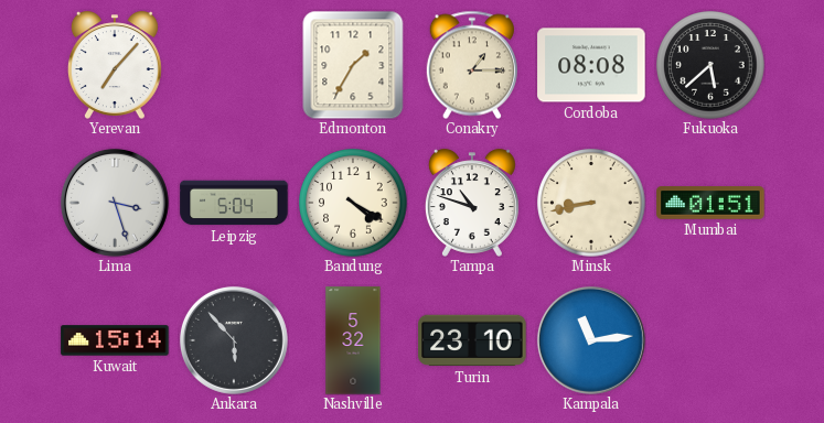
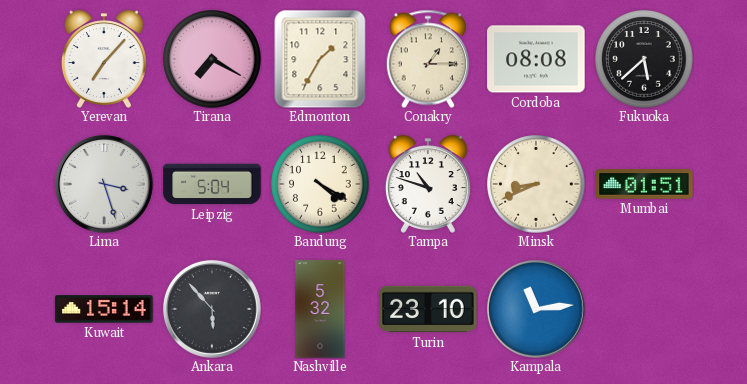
Tirana: none -> 7:20
Minsk: 8:43 -> 8:41
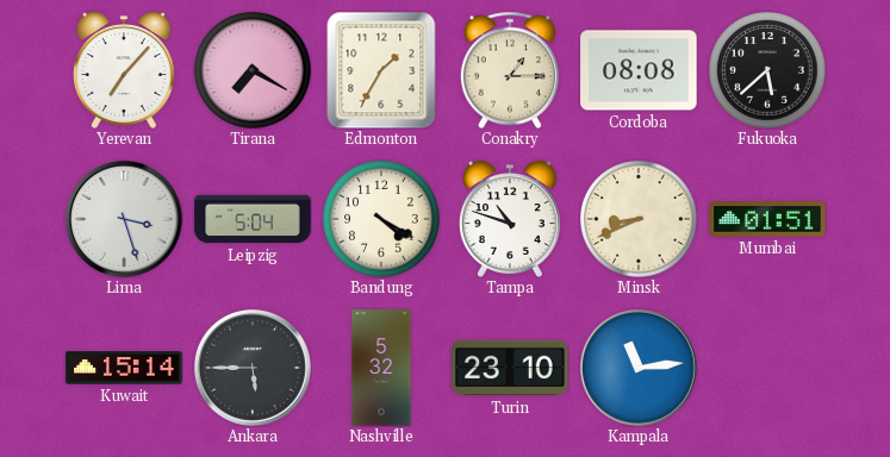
Ankara: 5:53 -> 5:45
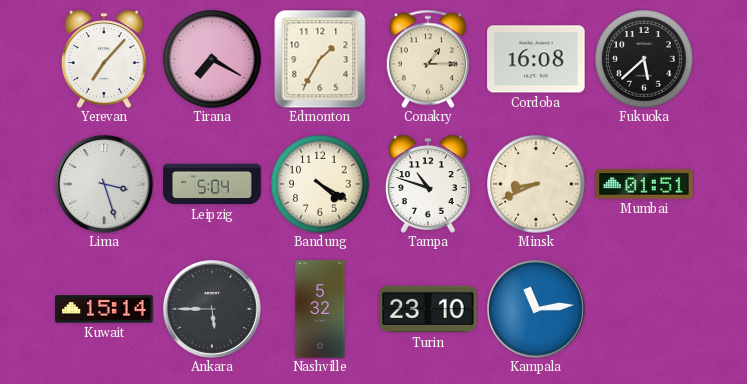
Cordoba: 08:08 -> 16:08
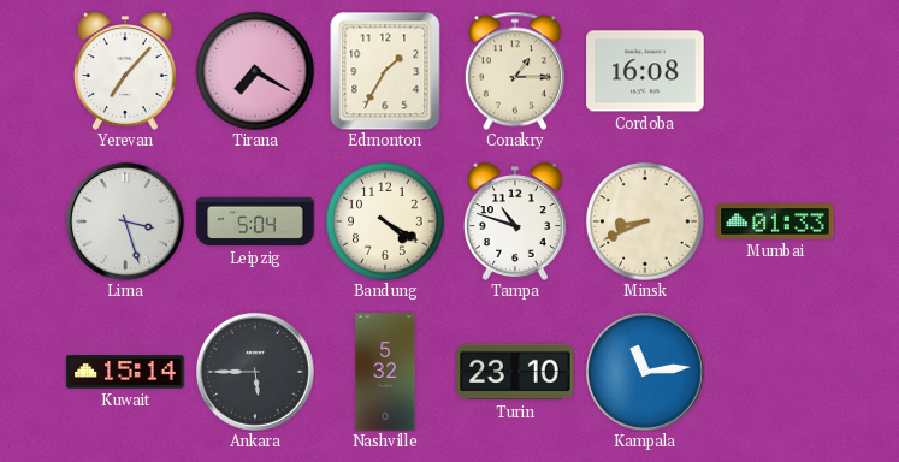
Fukuoka: 5:38 -> none
Mumbai: 01:51 -> 01:33
